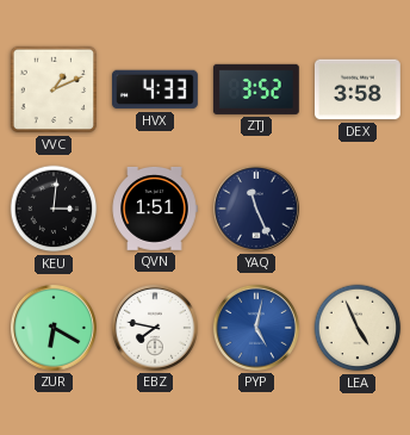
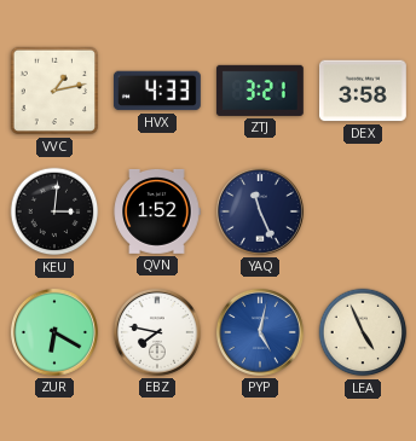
VVC: 1:11 -> 1:13
ZTJ: 3:52 -> 3:21
QVN: 1:51 -> 1:52
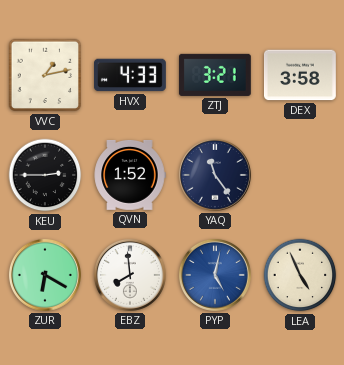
KEU: 3:01 -> 2:45
YAQ: 11:26 -> 11:24
EBZ: 7:47 -> 7:59
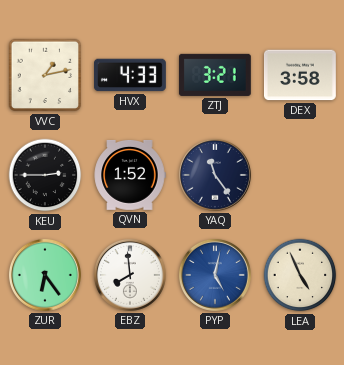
ZUR: 6:20 -> 6:24
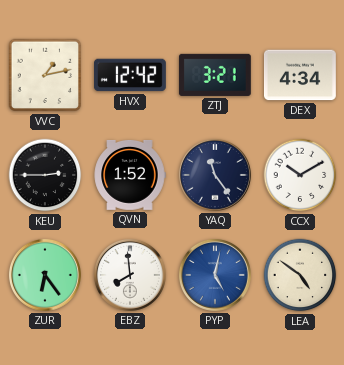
HVX: 4:33 -> 12:42
DEX: 3:58 -> 4:34
CCX: none -> 10:10
LEA: 4:56 -> 4:51
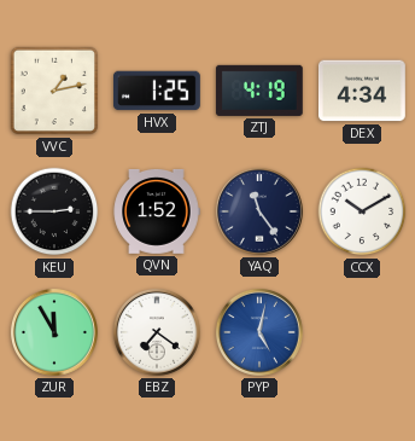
HVX: 12:42 -> 1:25
ZTJ: 3:21 -> 4:19
ZUR: 6:24 -> 11:55
EBZ: 7:59 -> 7:21
LEA: 4:51 -> none
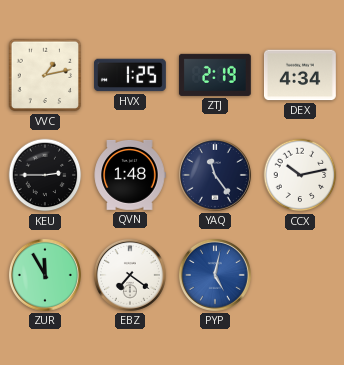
ZTJ: 4:19 -> 2:19
QVN: 1:52 -> 1:48
CCX: 10:10 -> 10:13
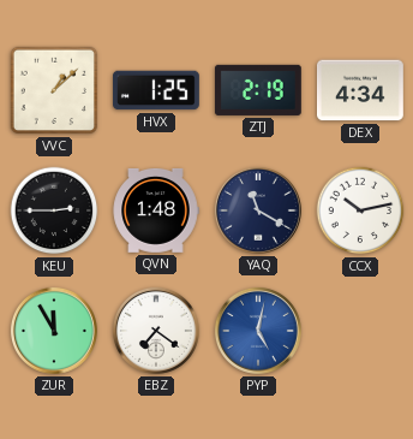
VVC: 1:13 -> 1:08
YAQ: 11:24 -> 11:20
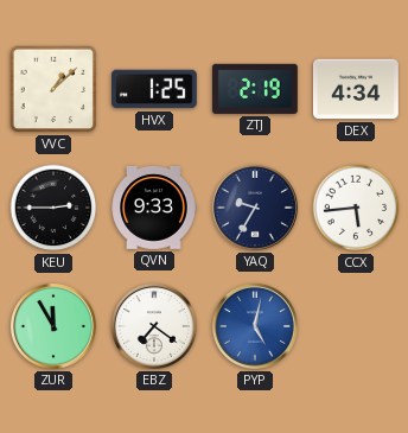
QVN: 1:48 -> 9:33
YAQ: 11:20 -> 9:35
CCX: 10:13 -> 5:44
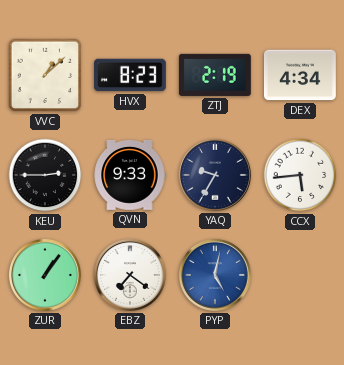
HVX: 1:25 -> 8:23
ZUR: 11:55 -> 1:06
